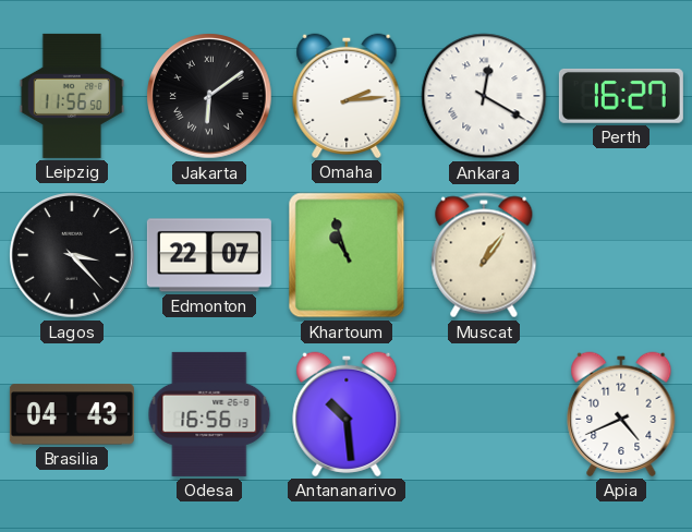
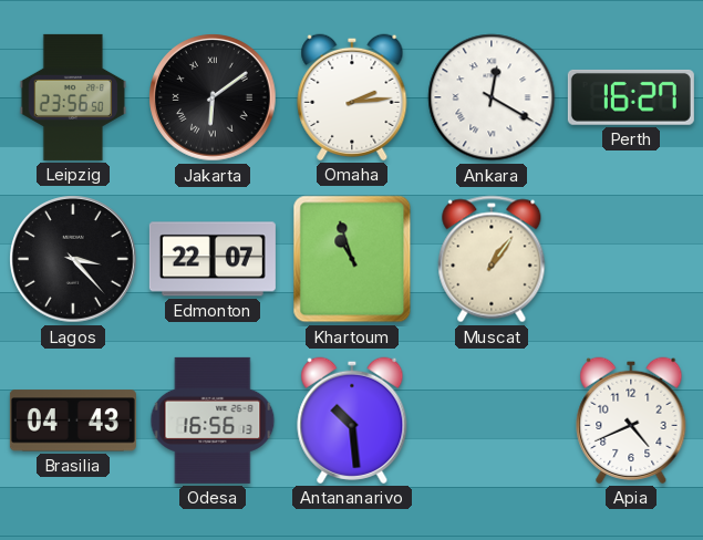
Leipzig: 11:56 -> 23:56
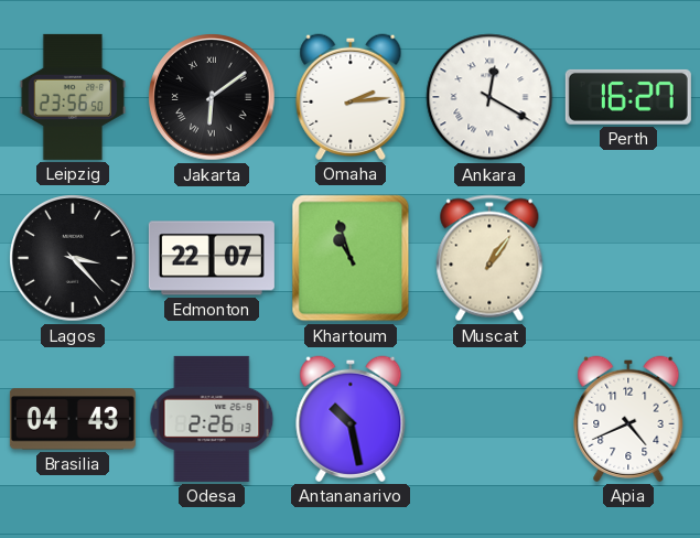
Odesa: 16:56 -> 2:26
Antananarivo: 10:29 -> 10:28
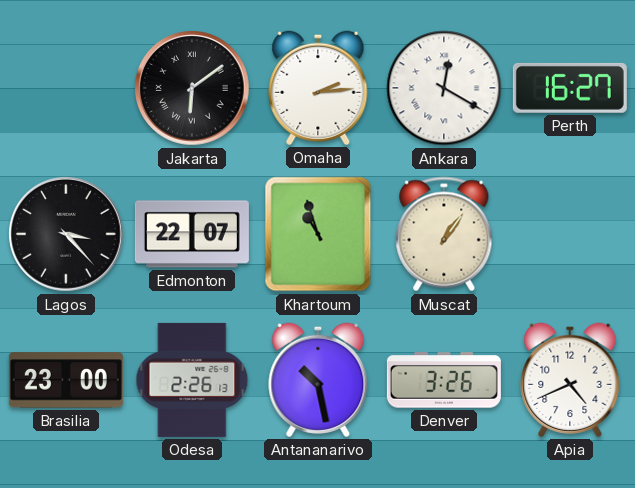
Leipzig: 23:56 -> none
Brasilia: 04:43 -> 23:00
Denver: none -> 3:26
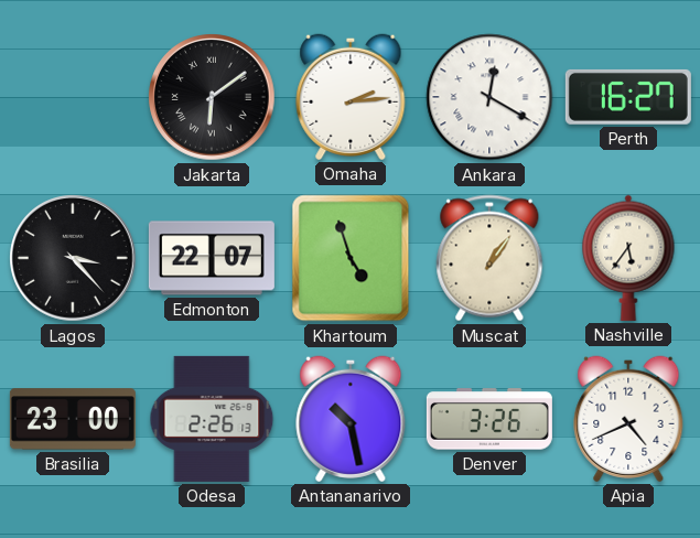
Khartoum: 10:57 -> 4:57
Nashville: none -> 5:36
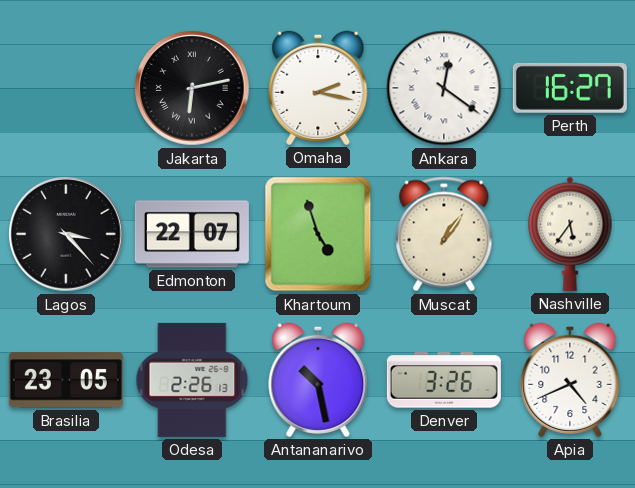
Jakarta: 6:09 -> 6:13
Omaha: 2:14 -> 2:17
Ankara: 12:20 -> 12:21
Brasilia: 23:00 -> 23:05
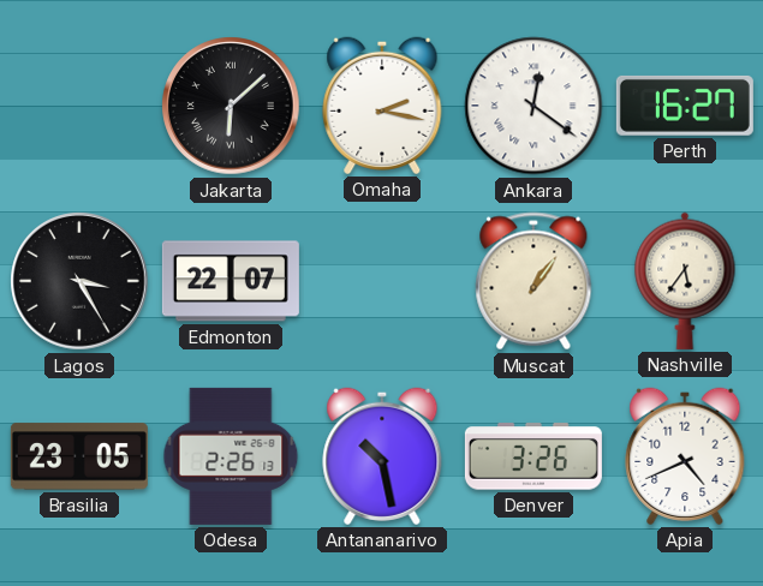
Jakarta: 6:13 -> 6:08
Lagos: 3:23 -> 3:25
Khartoum: 4:57 -> none
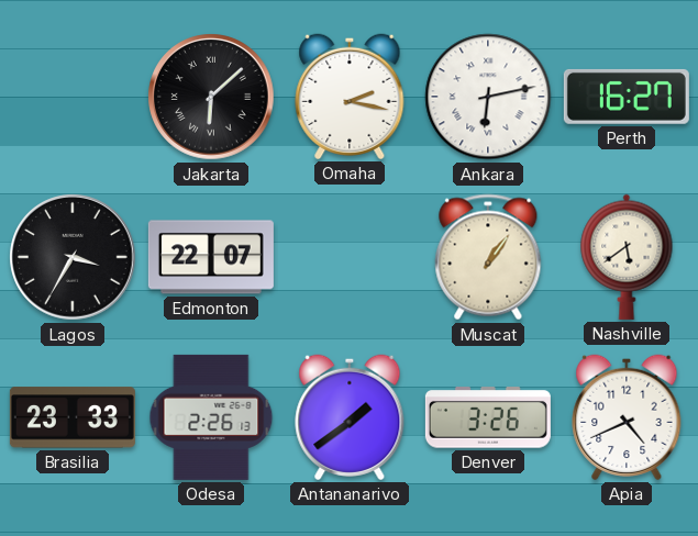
Ankara: 12:21 -> 6:13
Lagos: 3:25 -> 3:35
Nashville: 5:36 -> 5:39
Brasilia: 23:05 -> 23:33
Antananarivo: 10:28 -> 1:39
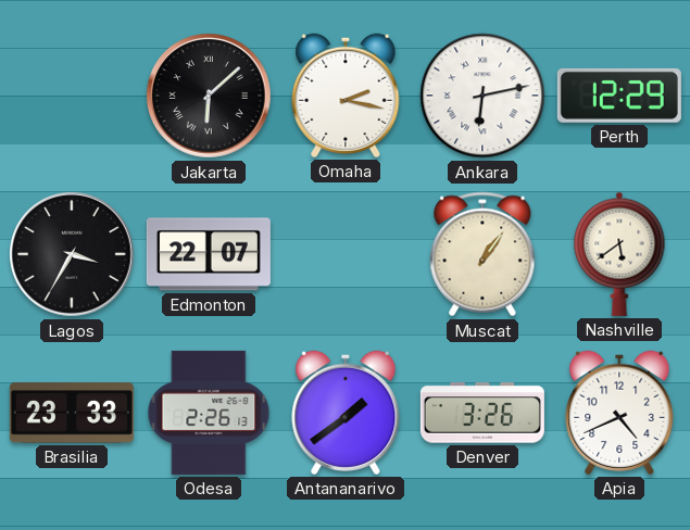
Perth: 16:27 -> 12:29
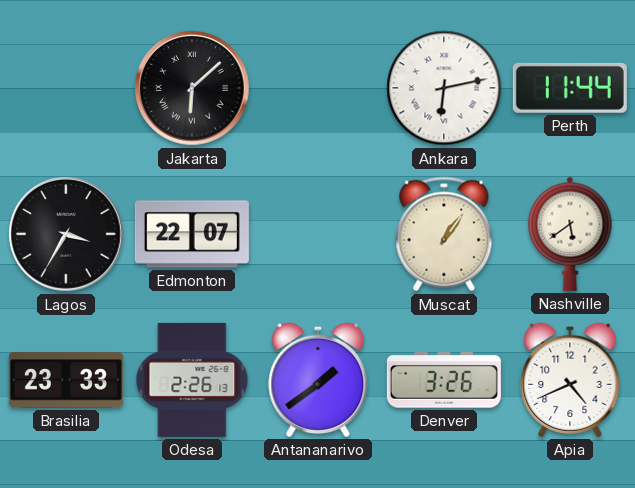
Omaha: 2:17 -> none
Perth: 12:29 -> 11:44
